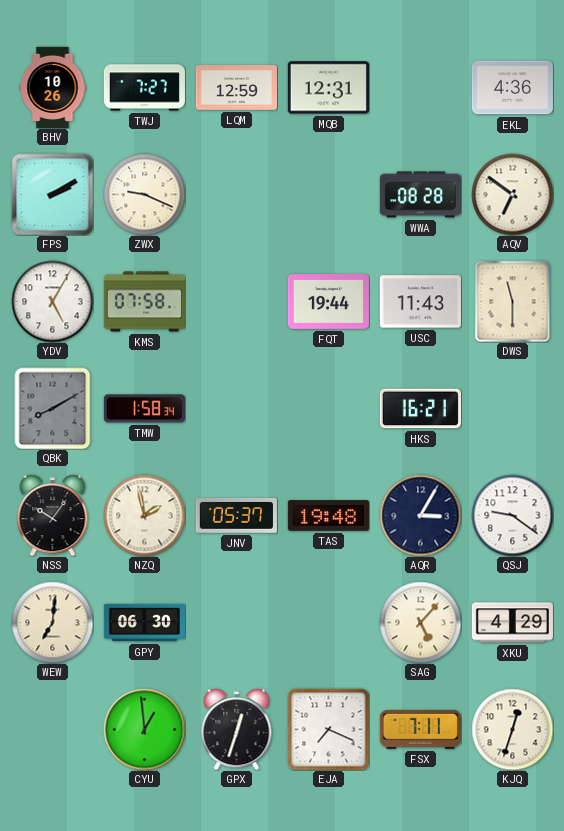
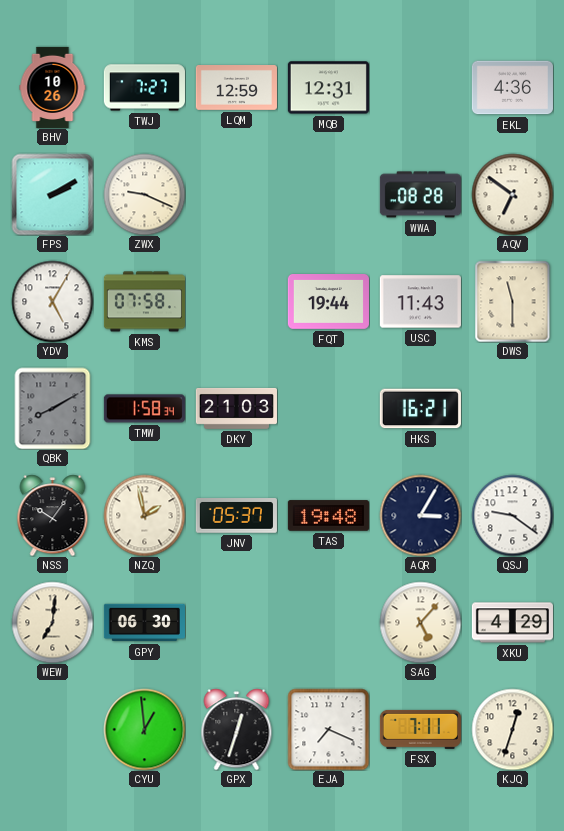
DKY: none -> 21:03
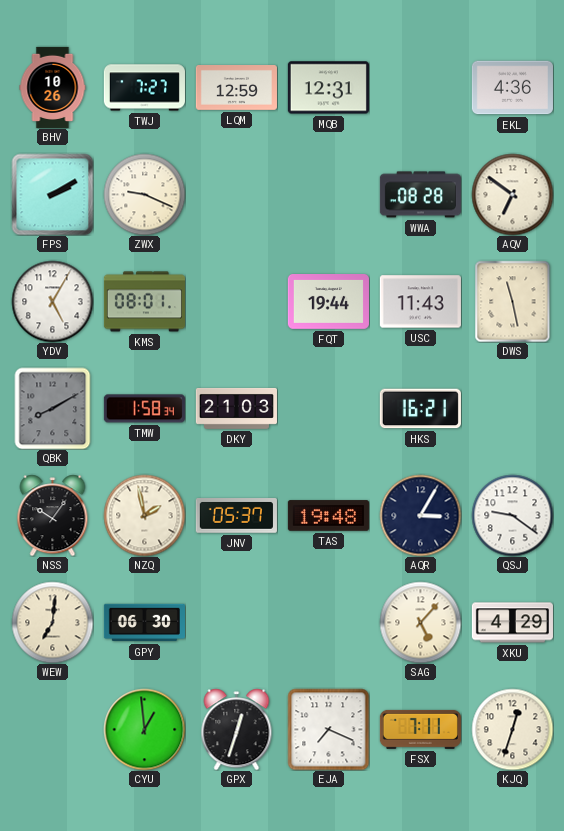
KMS: 07:58 -> 08:01
DWS: 11:30 -> 11:28
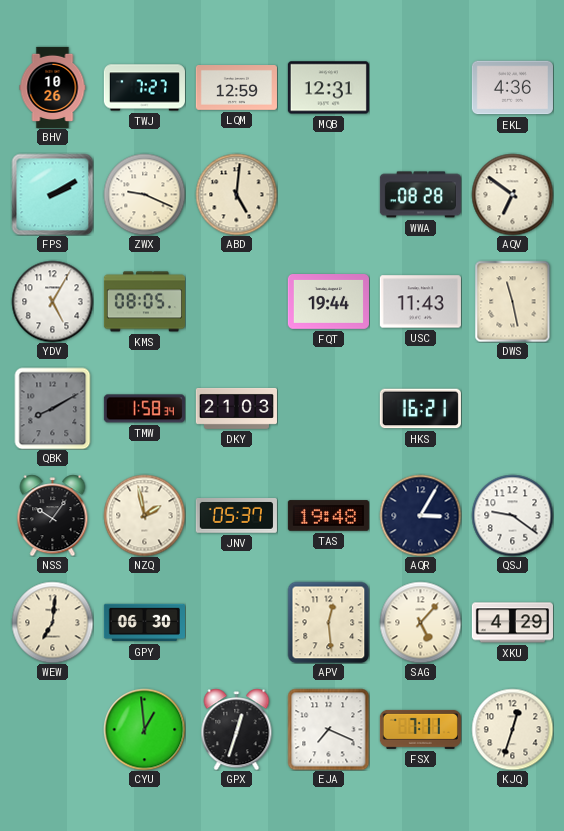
ABD: none -> 5:01
KMS: 08:01 -> 08:05
APV: none -> 12:29
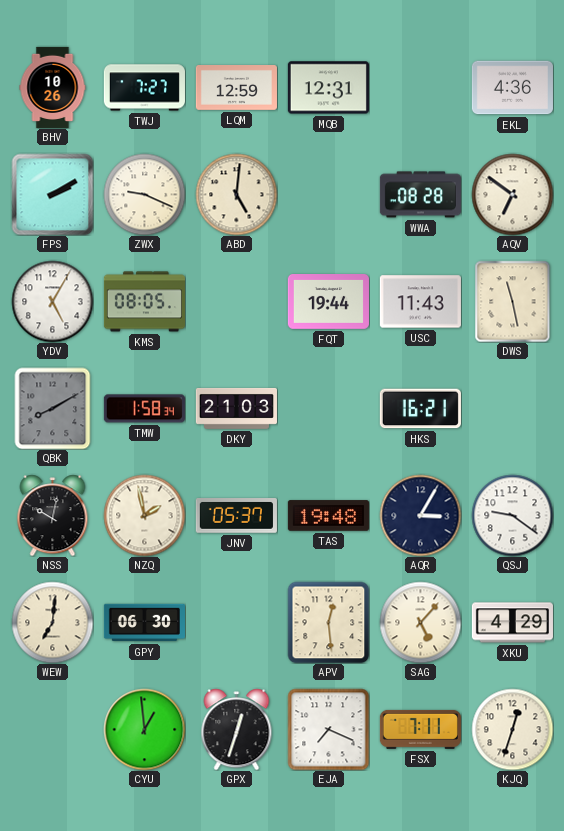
NSS: 10:06 -> 10:02
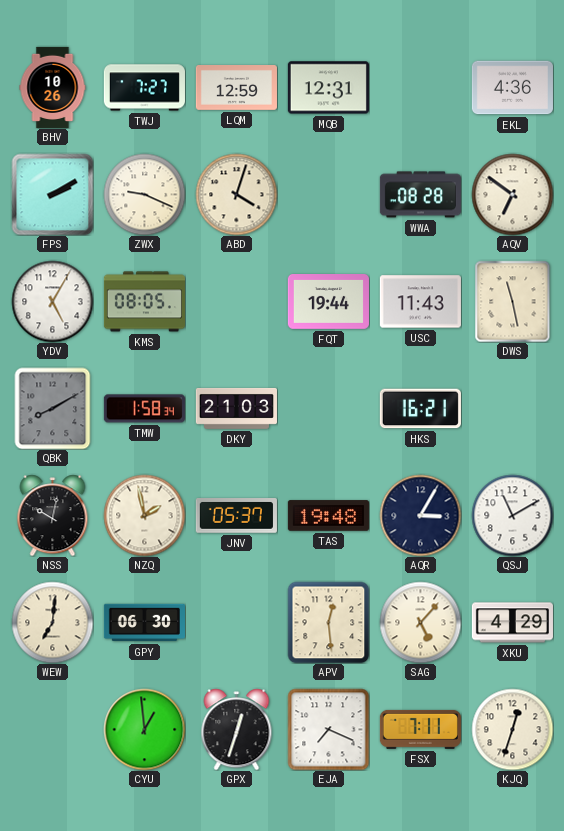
ABD: 5:01 -> 4:03
QSJ: 9:21 -> 11:10
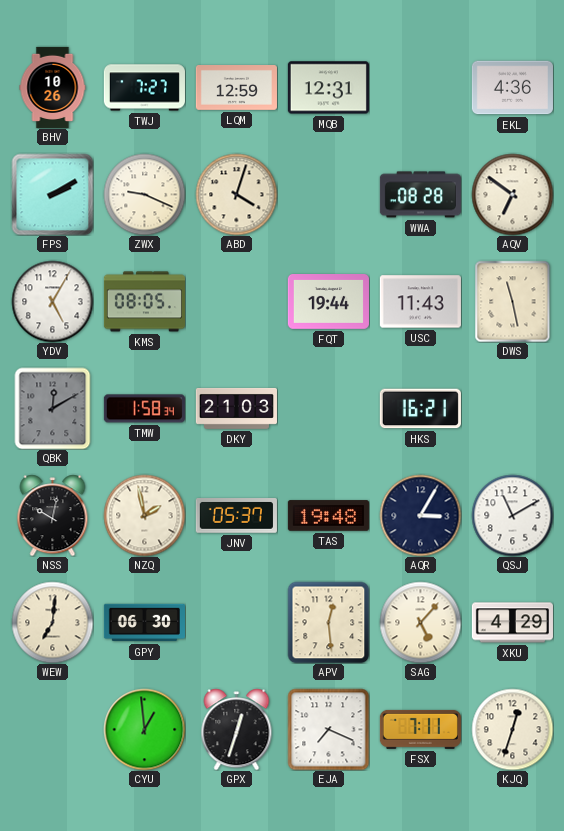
QBK: 8:10 -> 12:10
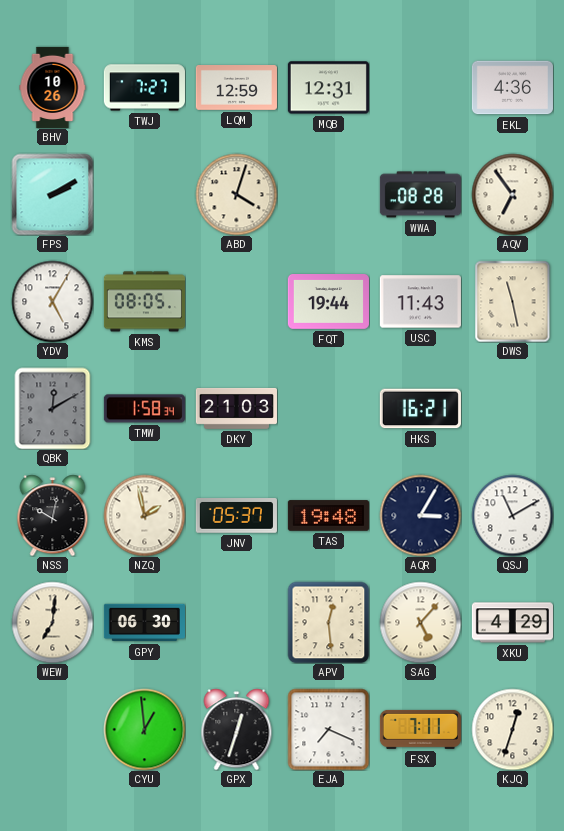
ZWX: 9:19 -> none
AQV: 6:51 -> 6:54
